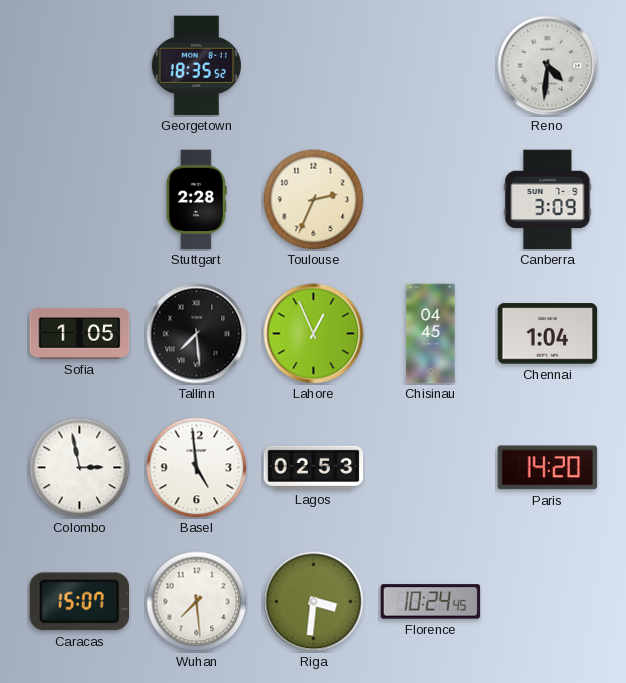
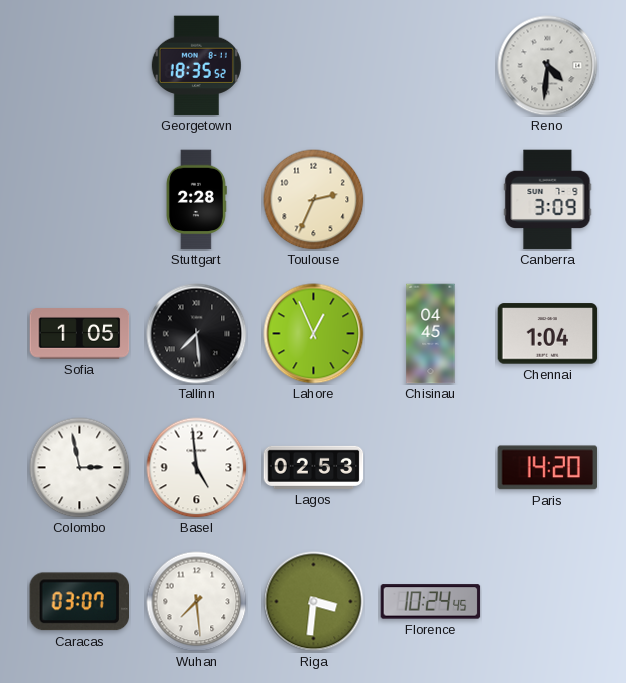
Caracas: 15:07 -> 03:07
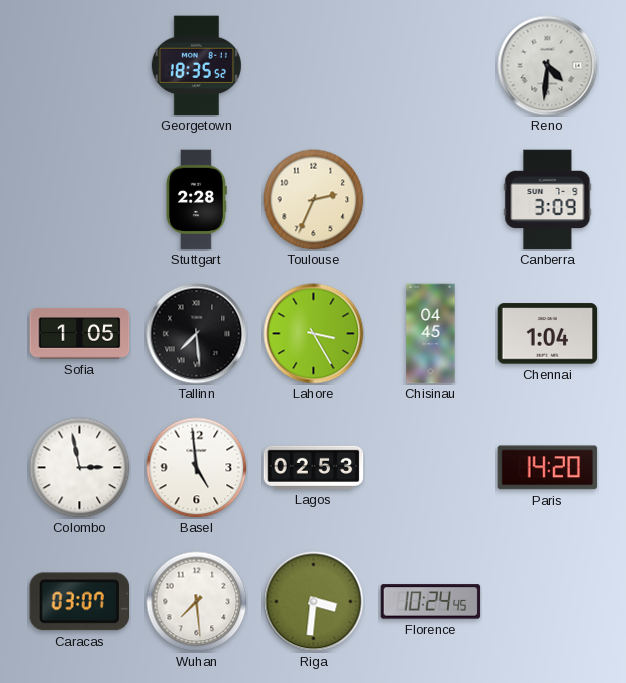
Lahore: 12:56 -> 3:25
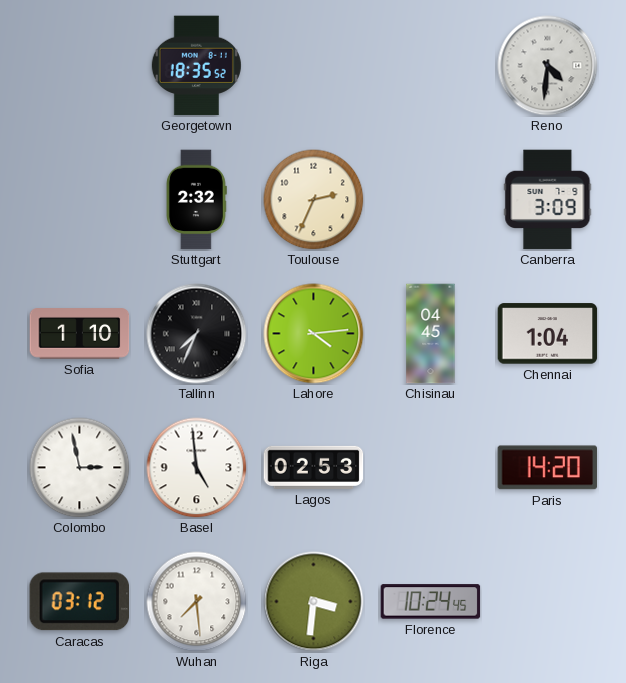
Stuttgart: 2:28 -> 2:32
Sofia: 1:05 -> 1:10
Tallinn: 7:29 -> 7:34
Lahore: 3:25 -> 4:14
Caracas: 03:07 -> 03:12
